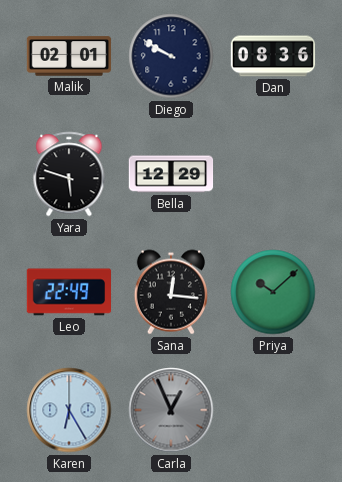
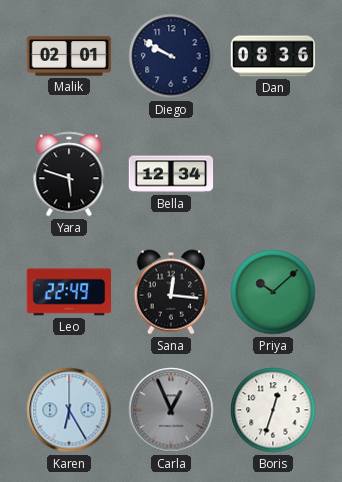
Bella: 12:29 -> 12:34
Boris: none -> 12:33
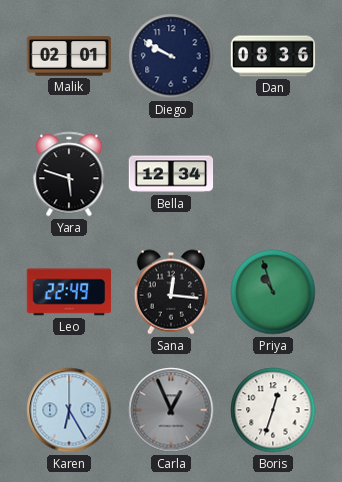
Priya: 10:08 -> 10:57
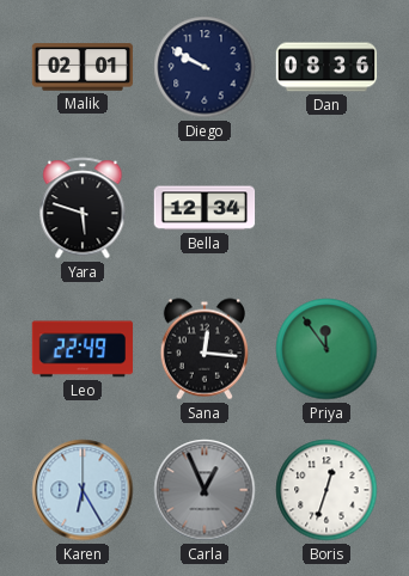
Priya: 10:57 -> 11:54
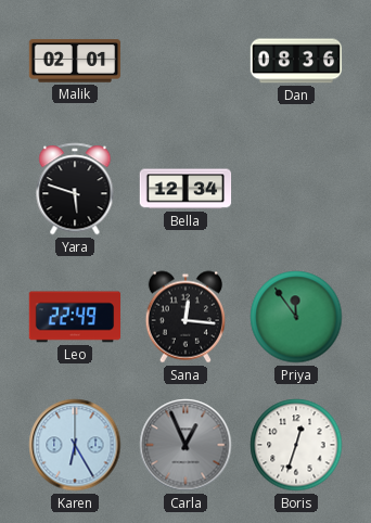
Diego: 9:50 -> none
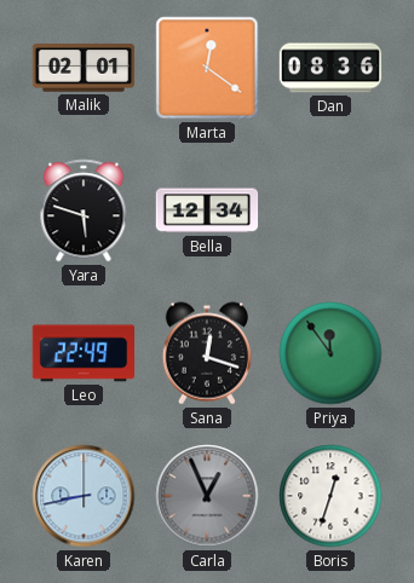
Marta: none -> 12:21
Sana: 12:16 -> 12:18
Karen: 6:25 -> 8:43
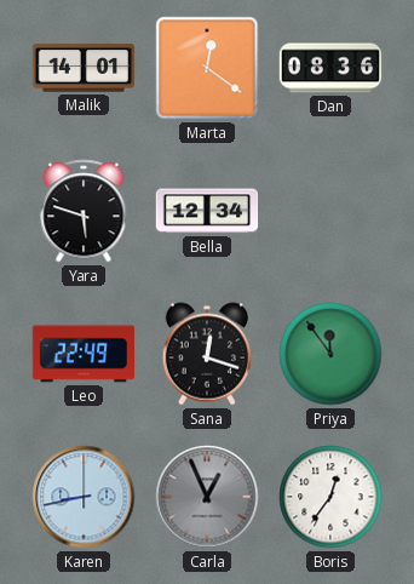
Malik: 02:01 -> 14:01
Boris: 12:33 -> 12:36
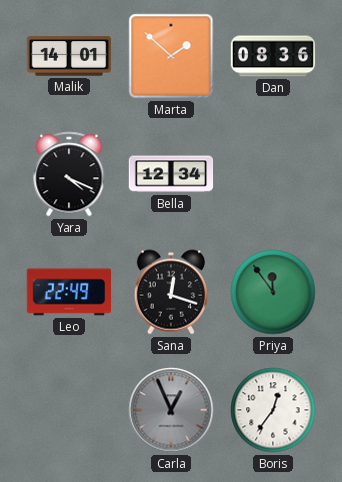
Marta: 12:21 -> 1:52
Yara: 5:48 -> 4:19
Karen: 8:43 -> none
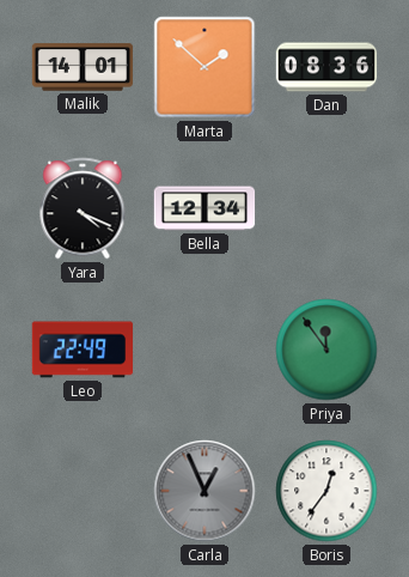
Sana: 12:18 -> none
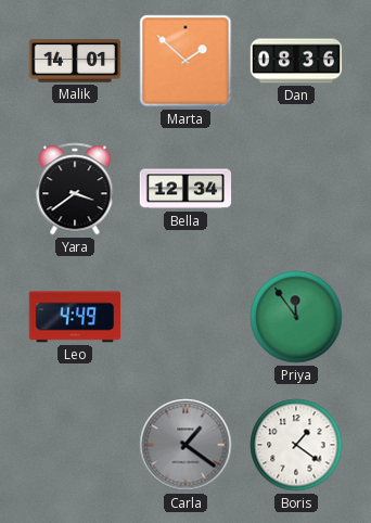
Yara: 4:19 -> 3:39
Leo: 22:49 -> 4:49
Carla: 12:56 -> 1:21
Boris: 12:36 -> 1:21
